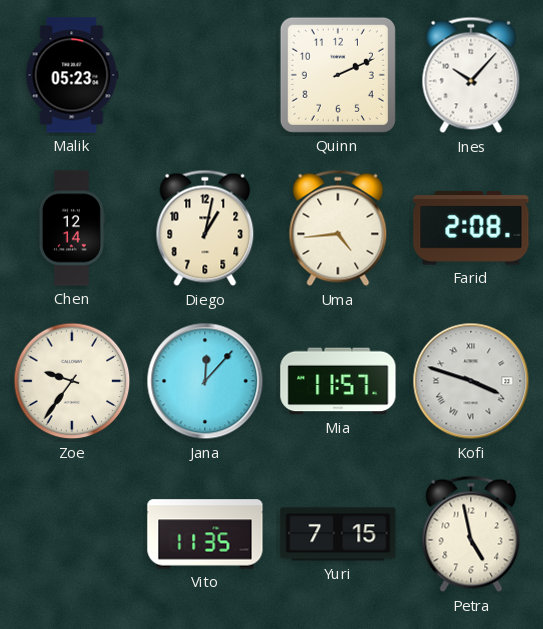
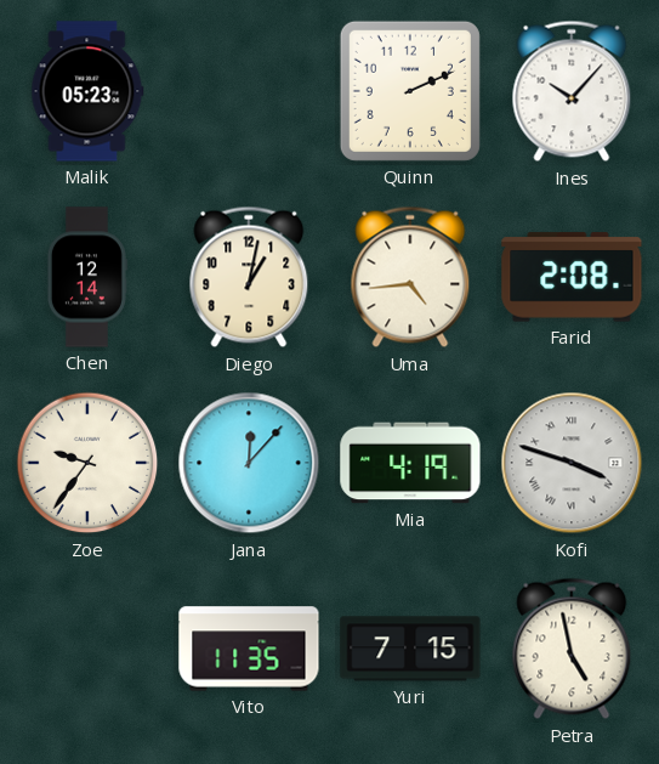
Mia: 11:57 -> 4:19
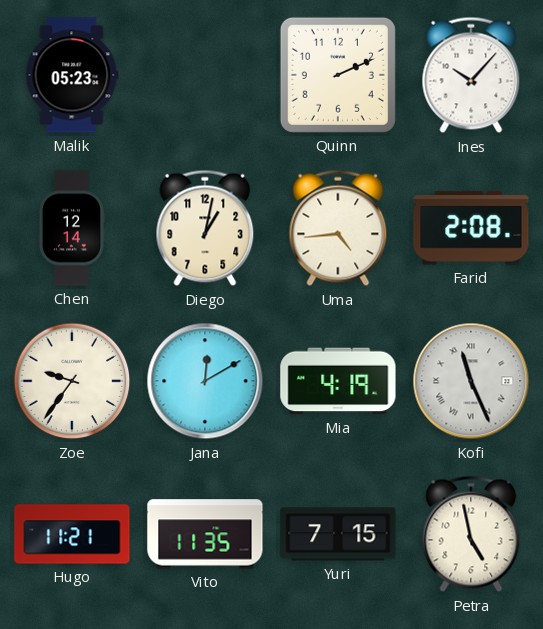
Jana: 12:07 -> 12:10
Kofi: 3:48 -> 11:26
Hugo: none -> 11:21
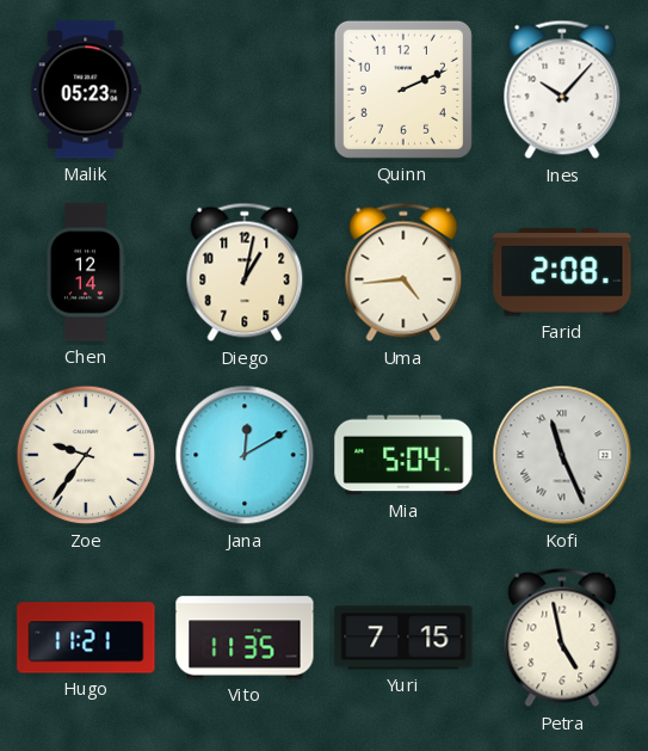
Mia: 4:19 -> 5:04
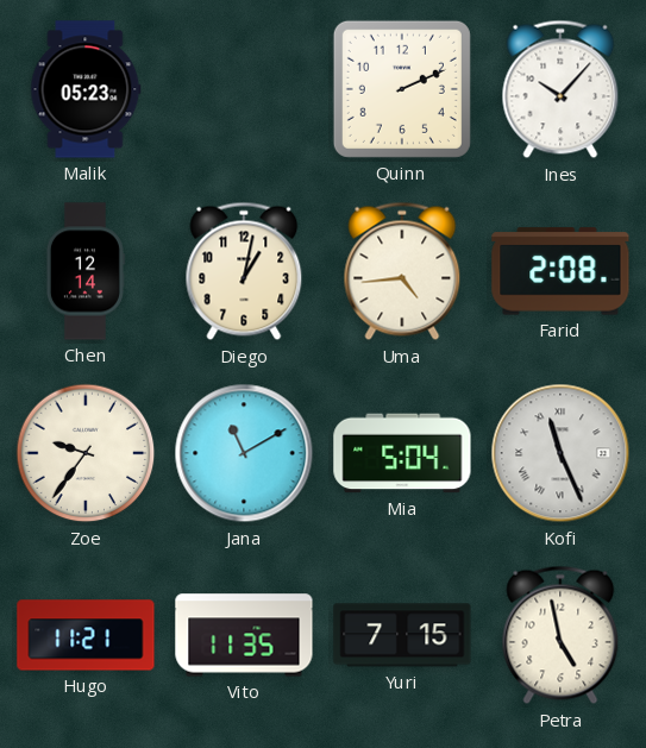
Jana: 12:10 -> 11:10
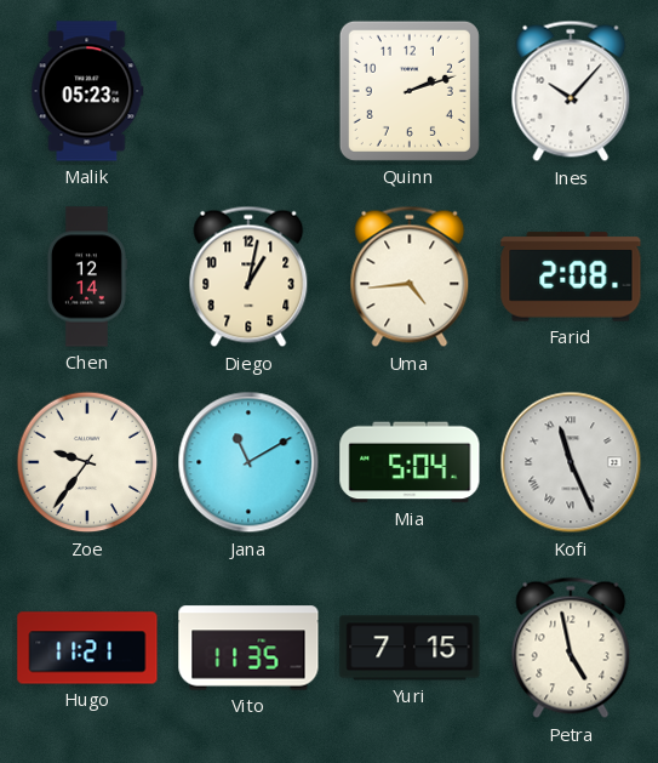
Quinn: 2:11 -> 2:12
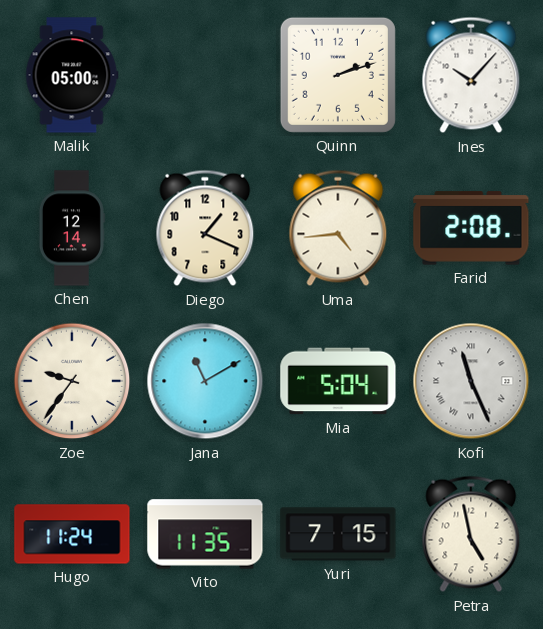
Malik: 05:23 -> 05:00
Diego: 1:02 -> 1:19
Hugo: 11:21 -> 11:24
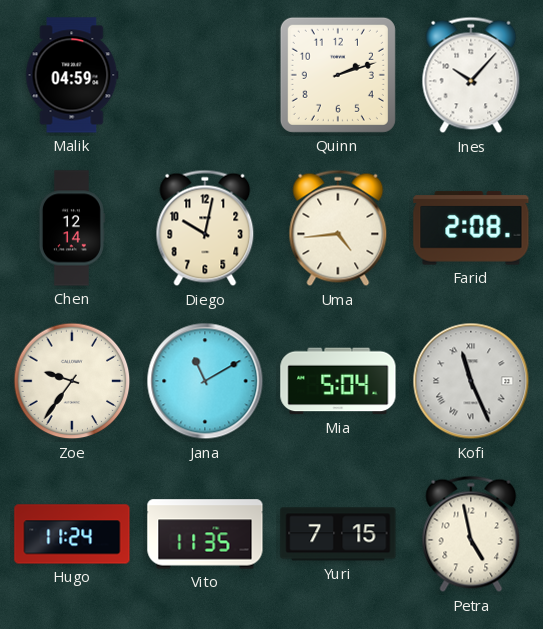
Malik: 05:00 -> 04:59
Diego: 1:19 -> 10:02
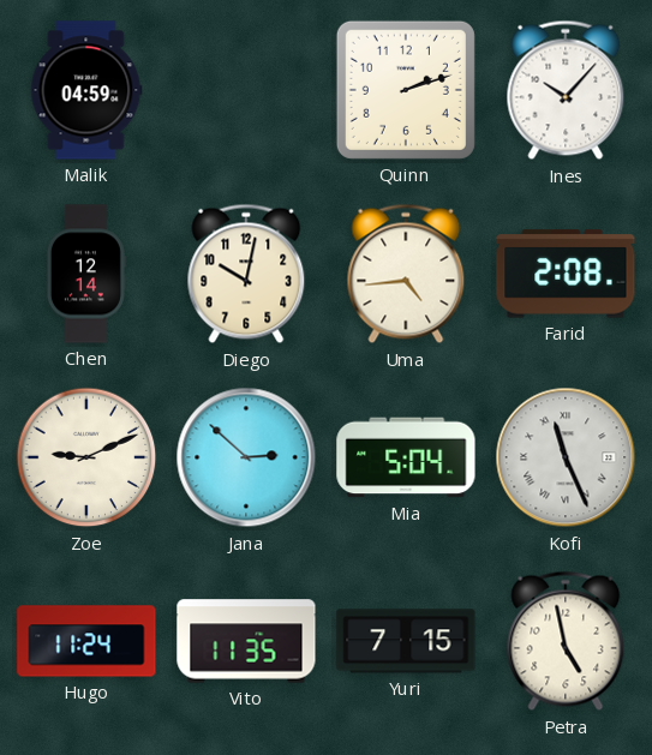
Zoe: 9:36 -> 9:11
Jana: 11:10 -> 2:52
